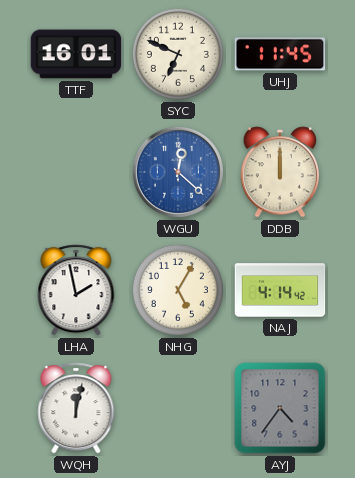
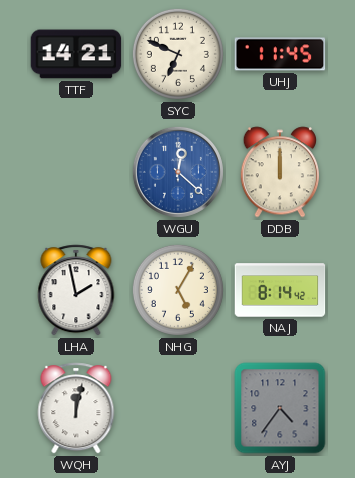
TTF: 16:01 -> 14:21
NAJ: 4:14 -> 8:14
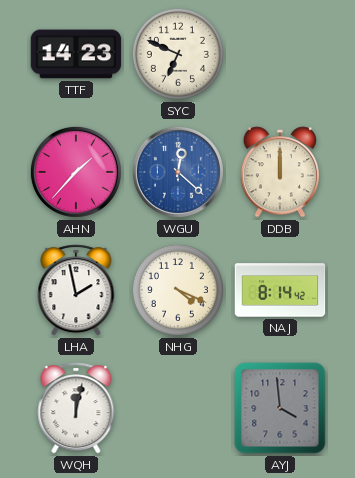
TTF: 14:21 -> 14:23
UHJ: 11:45 -> none
AHN: none -> 1:37
NHG: 5:05 -> 4:19
AYJ: 4:36 -> 3:59
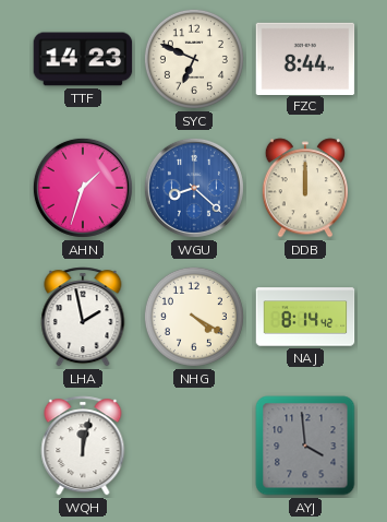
FZC: none -> 8:44
AHN: 1:37 -> 1:33
WGU: 12:22 -> 8:22
NHG: 4:19 -> 4:20
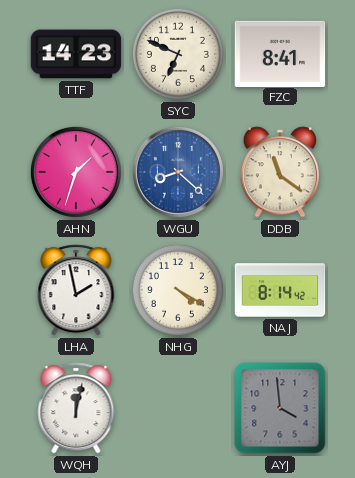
FZC: 8:44 -> 8:41
DDB: 12:00 -> 11:21
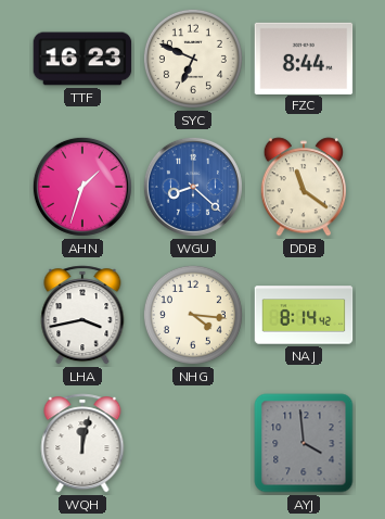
TTF: 14:23 -> 16:23
FZC: 8:41 -> 8:44
LHA: 1:58 -> 3:43
NHG: 4:20 -> 4:16
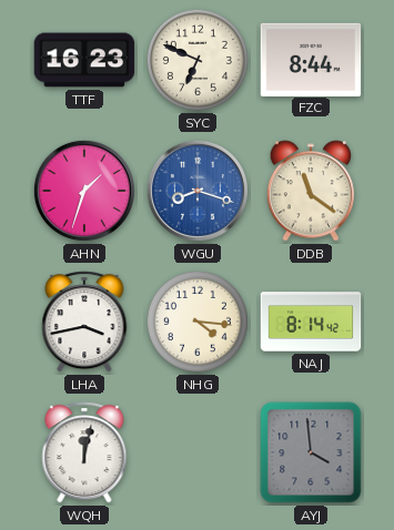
WGU: 8:22 -> 8:18
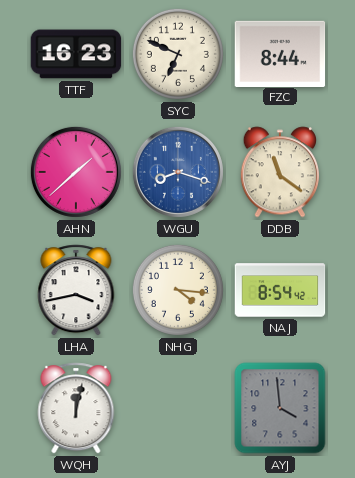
AHN: 1:33 -> 1:38
NAJ: 8:14 -> 8:54
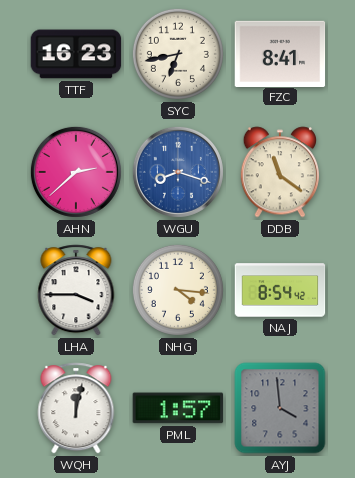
SYC: 6:49 -> 6:43
FZC: 8:44 -> 8:41
AHN: 1:38 -> 2:38
LHA: 3:43 -> 3:45
PML: none -> 1:57
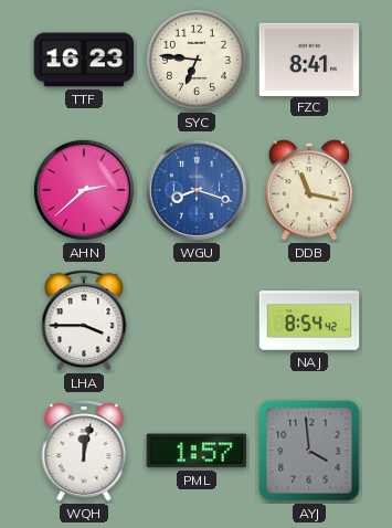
SYC: 6:43 -> 6:46
DDB: 11:21 -> 11:17
NHG: 4:16 -> none
